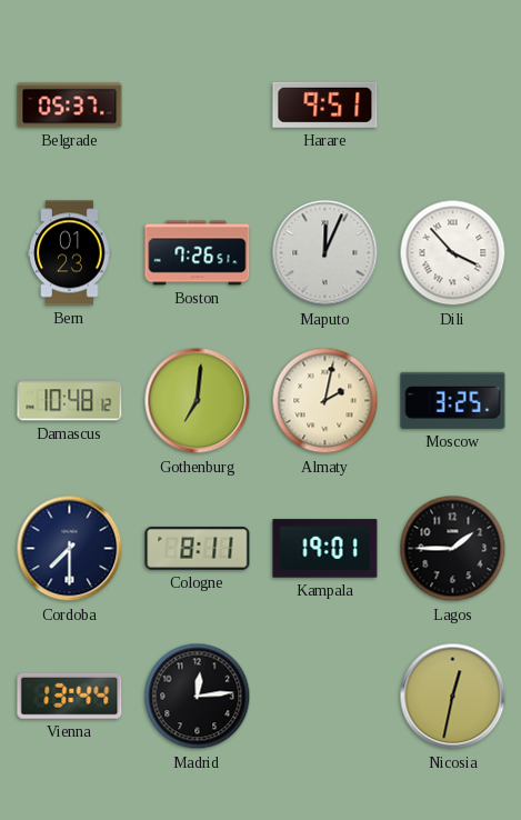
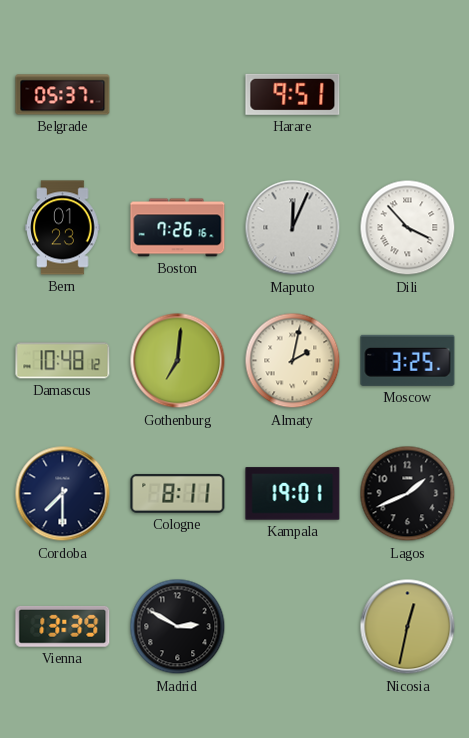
Boston: 7:26:51 -> 7:26:16
Lagos: 1:45 -> 1:41
Vienna: 13:44 -> 13:39
Madrid: 12:14 -> 2:50
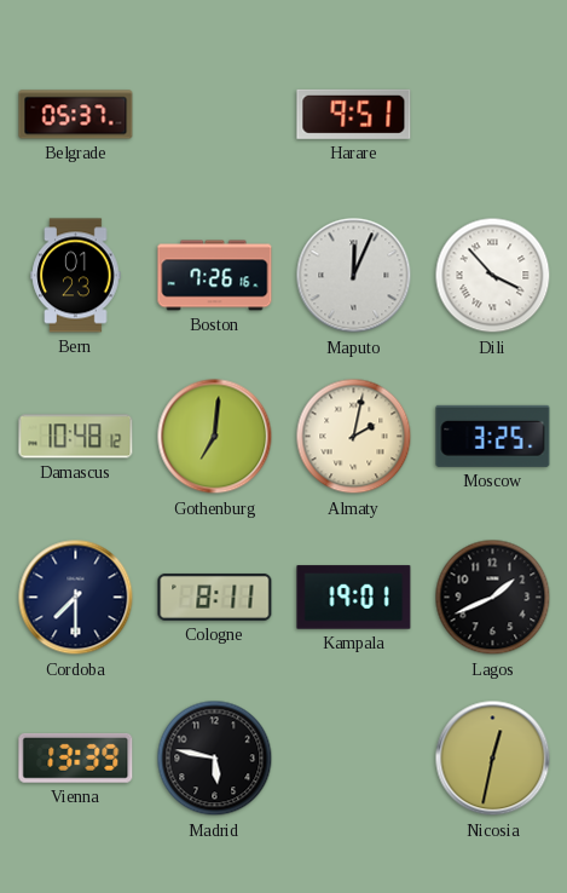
Madrid: 2:50 -> 5:47
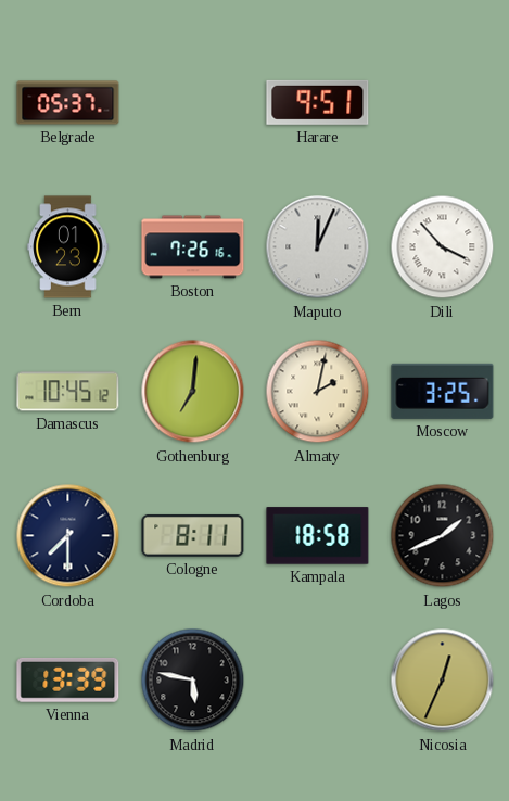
Damascus: 10:48 -> 10:45
Kampala: 19:01 -> 18:58
Nicosia: 12:32 -> 12:34
